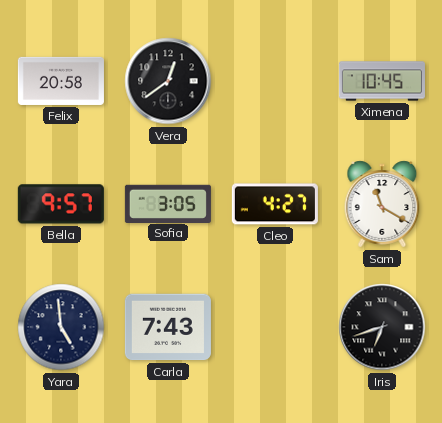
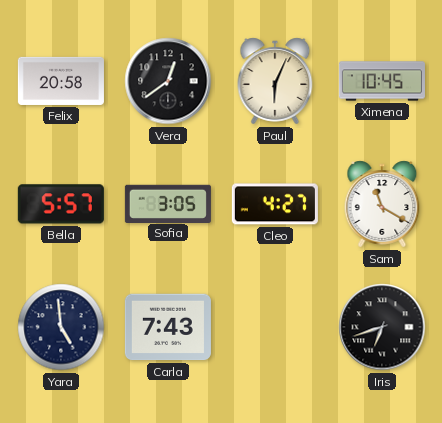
Paul: none -> 6:04
Bella: 9:57 -> 5:57
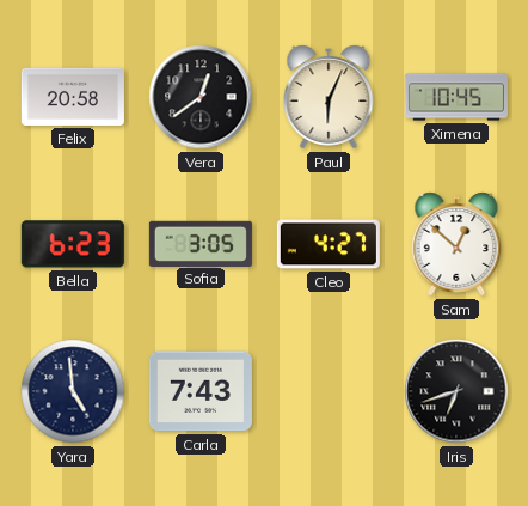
Bella: 5:57 -> 6:23
Sam: 11:20 -> 12:52
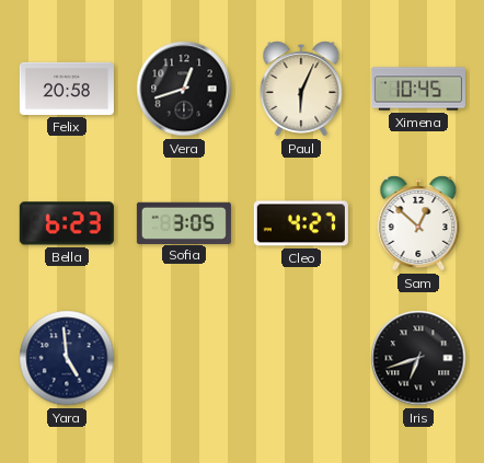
Vera: 12:39 -> 12:42
Carla: 7:43 -> none
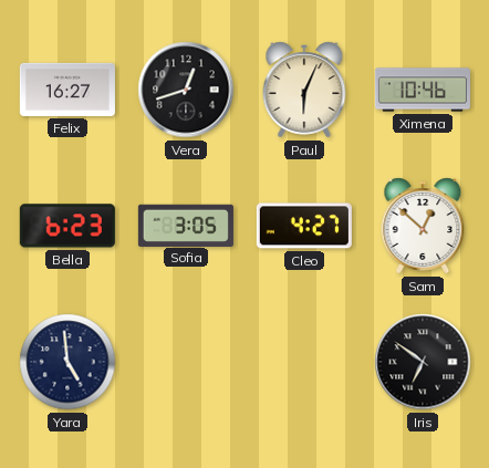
Felix: 20:58 -> 16:27
Ximena: 10:45 -> 10:46
Iris: 6:42 -> 6:51
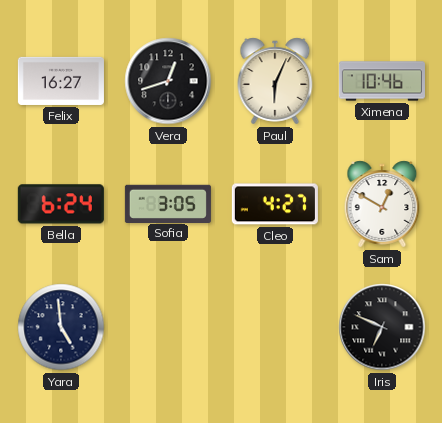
Bella: 6:23 -> 6:24
Sam: 12:52 -> 12:50
Iris: 6:51 -> 6:49
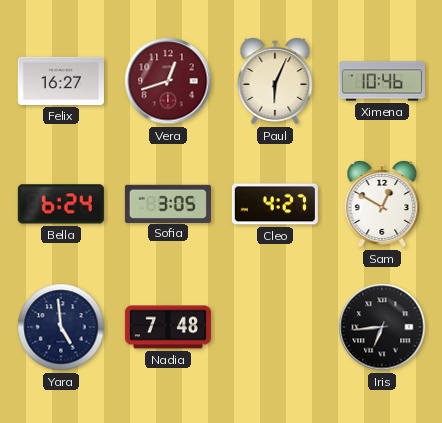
Vera dial: black -> burgundy
Nadia: none -> 7:48
Iris: 6:49 -> 6:44
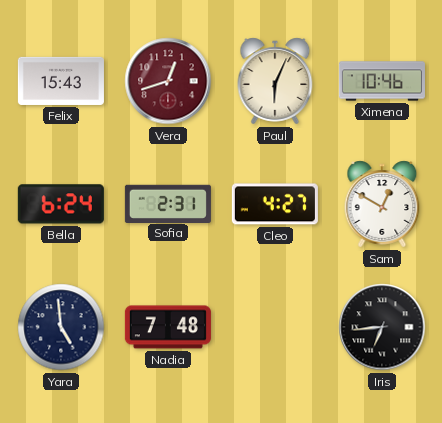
Felix: 16:27 -> 15:43
Sofia: 3:05 -> 2:31
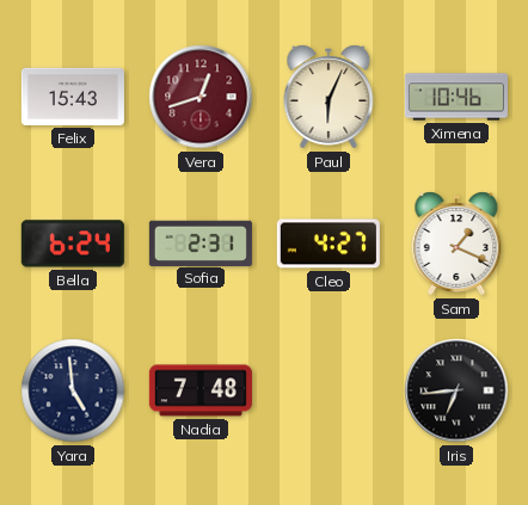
Sam: 12:50 -> 1:19
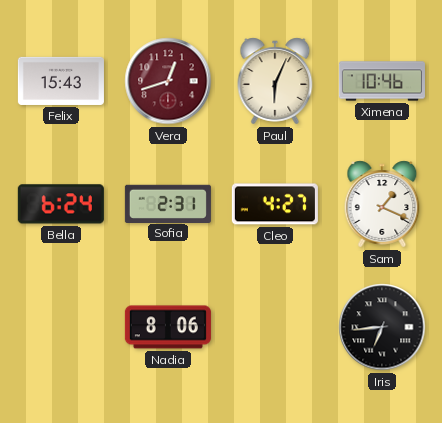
Yara: 4:59 -> none
Nadia: 7:48 -> 8:06
